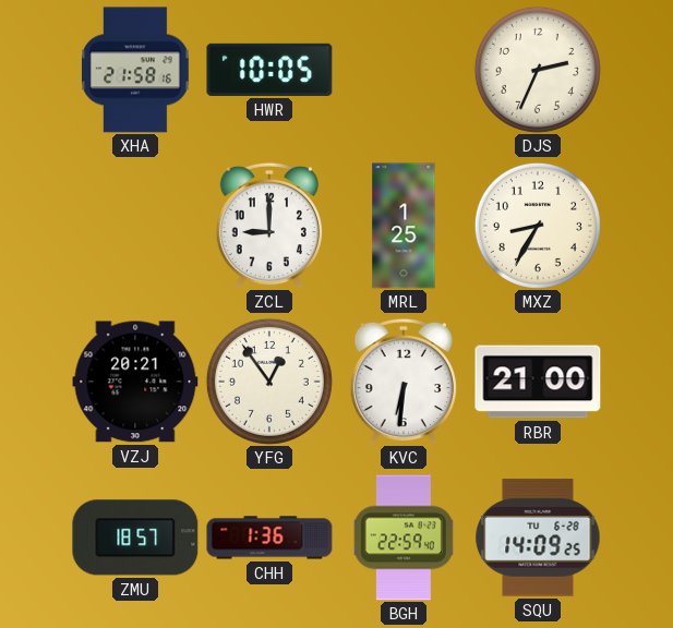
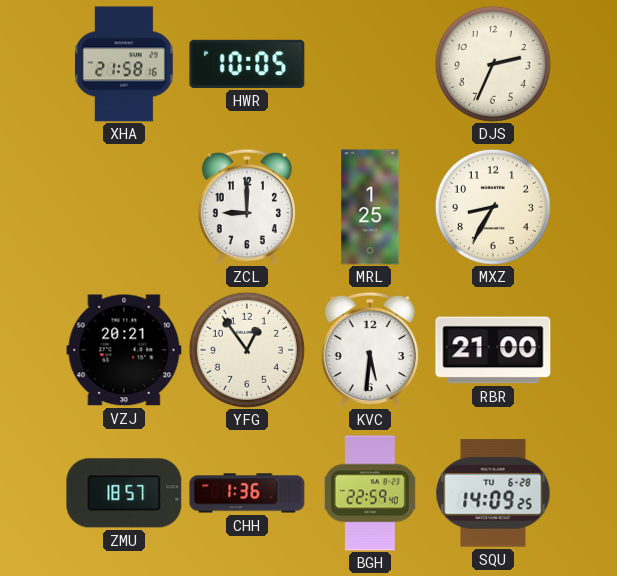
KVC: 6:31 -> 5:31
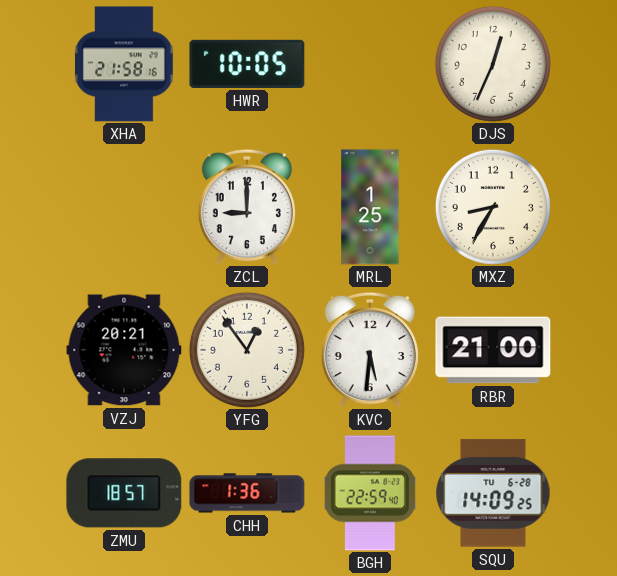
DJS: 2:34 -> 12:34
